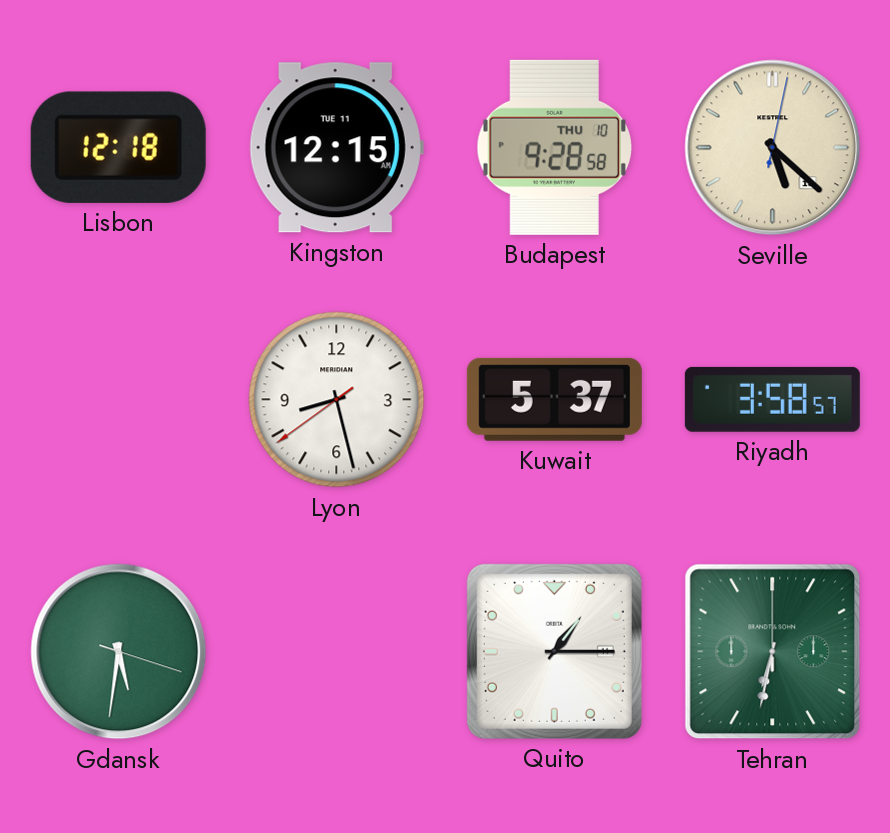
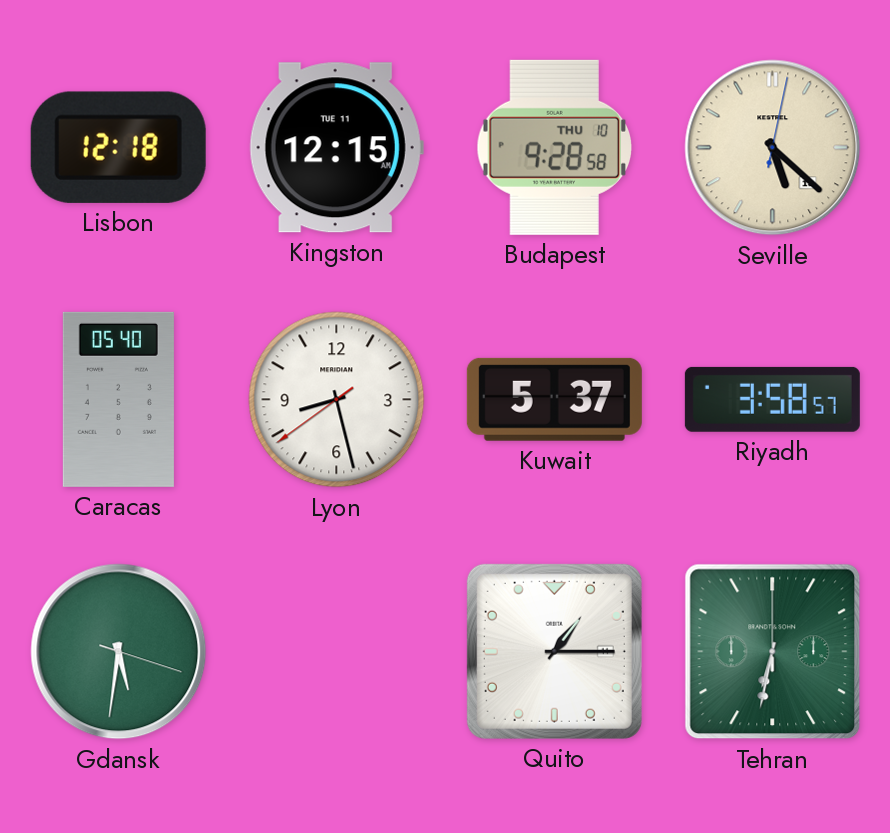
Caracas: none -> 05:40
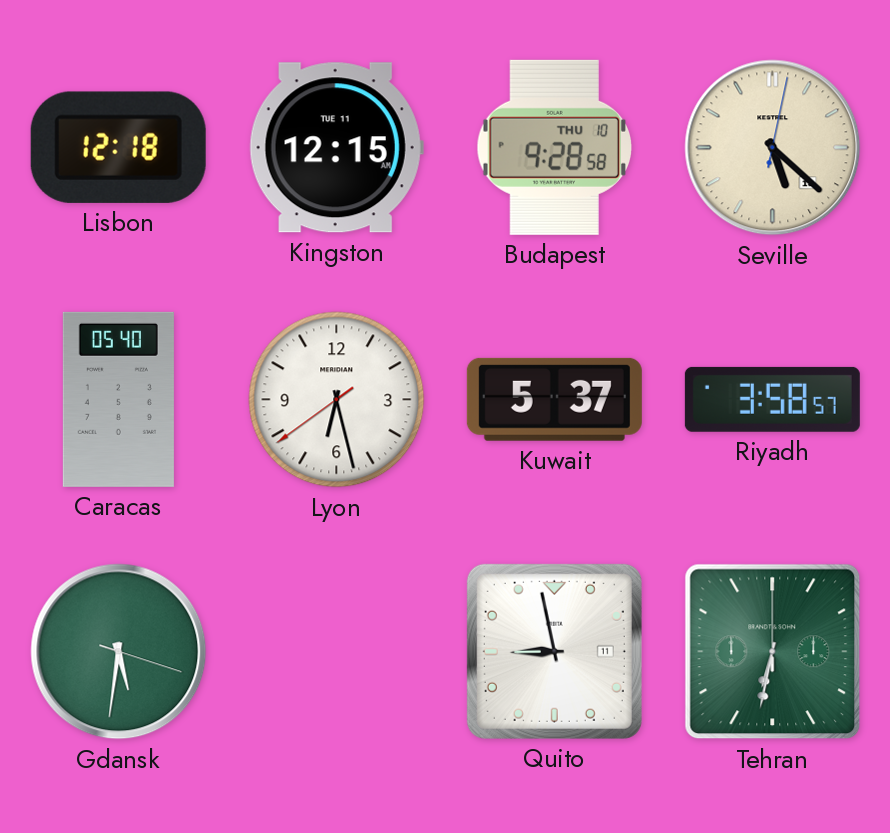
Lyon: 8:27 -> 6:27
Quito: 1:15 -> 8:58
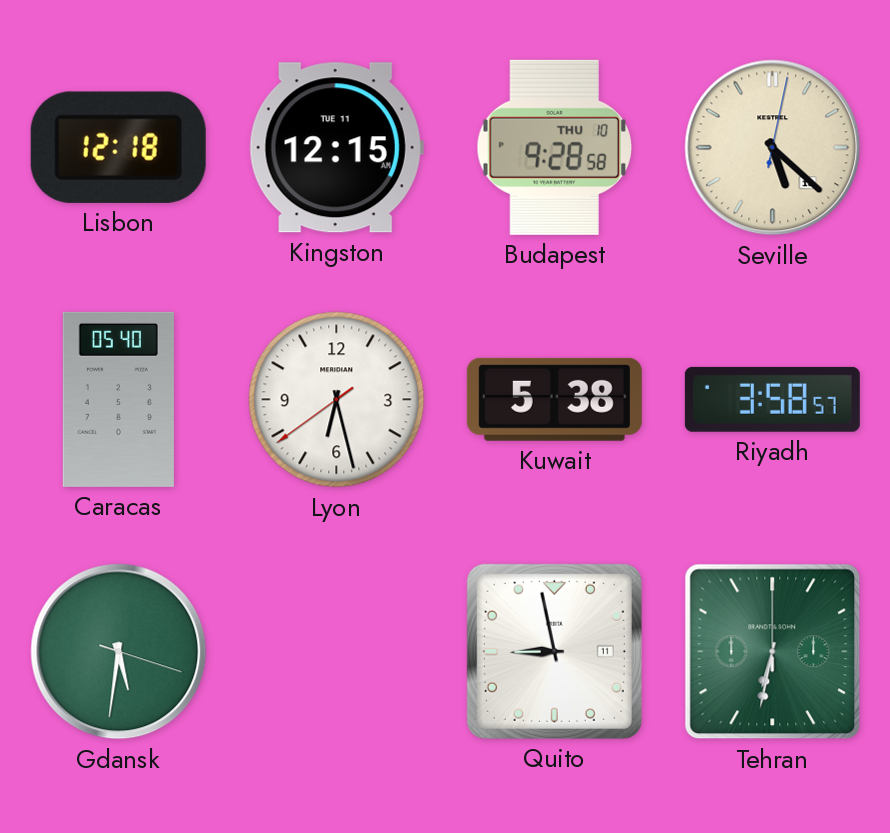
Kuwait: 5:37 -> 5:38
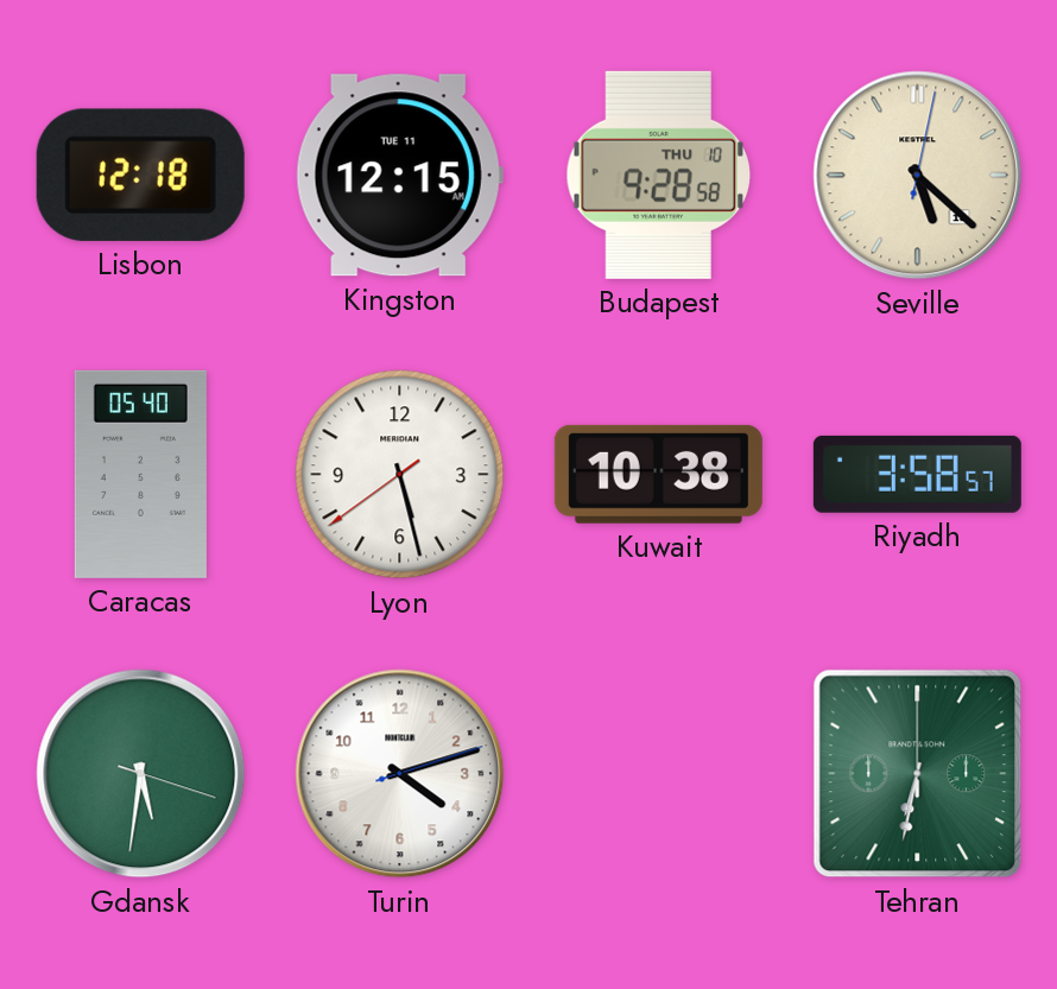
Lyon: 6:27 -> 5:27
Kuwait: 5:38 -> 10:38
Turin: none -> 4:12
Quito: 8:58 -> none
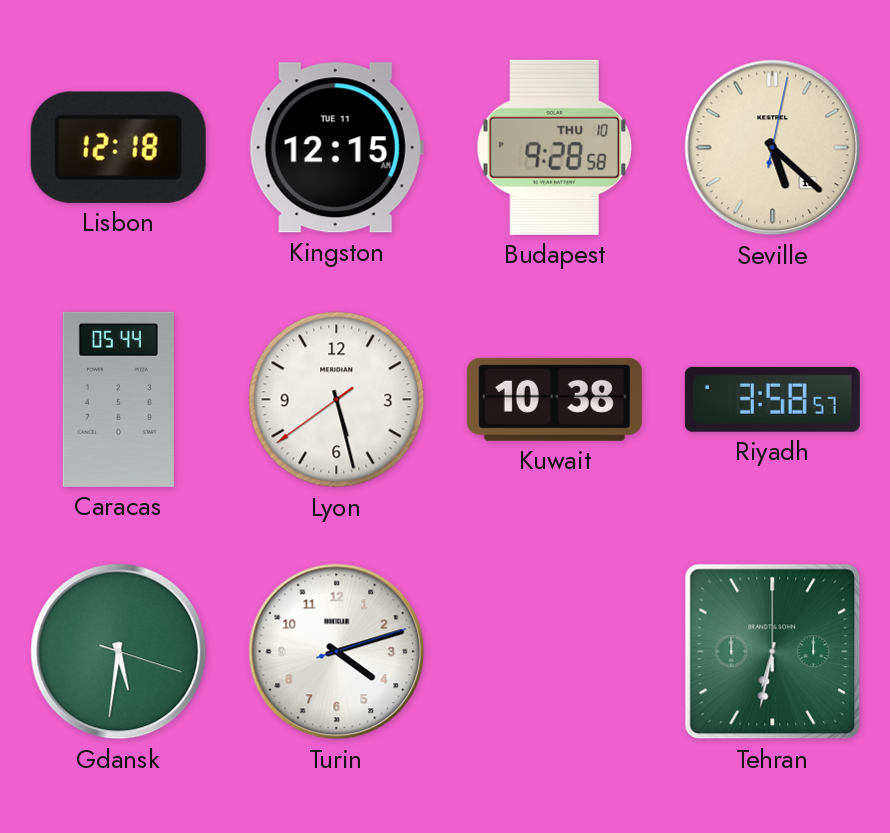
Caracas: 05:40 -> 05:44
